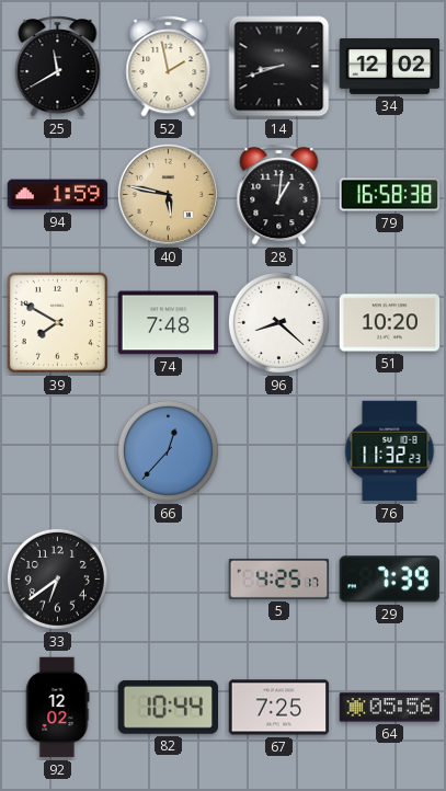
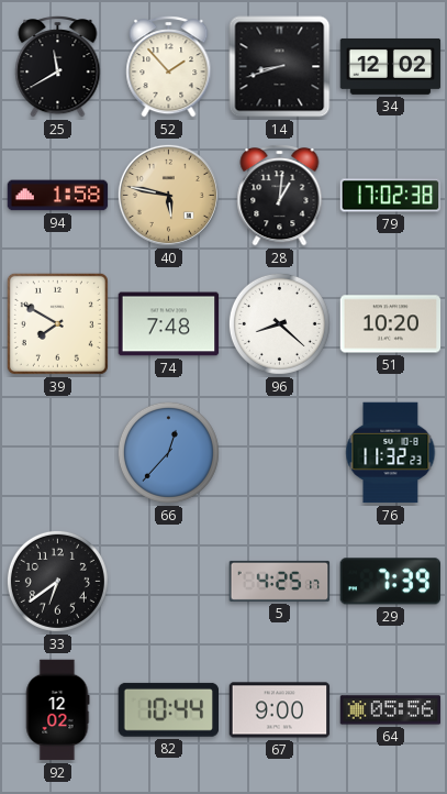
52: 1:58 -> 1:53
94: 1:59 -> 1:58
79: 16:58 -> 17:02
67: 7:25 -> 9:00
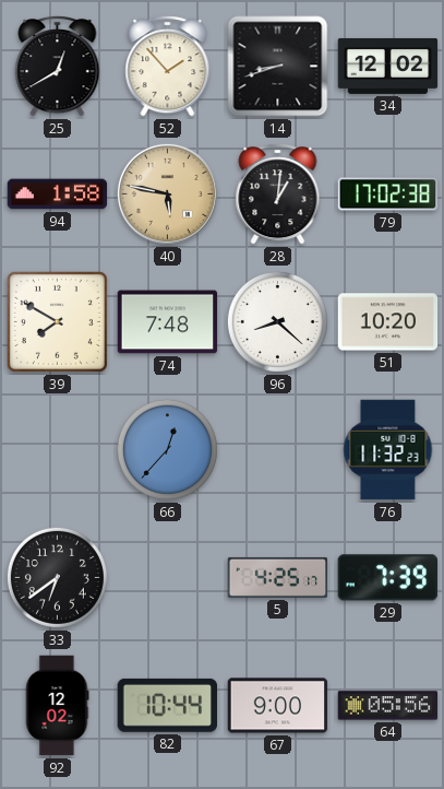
25: 11:40 -> 12:40
